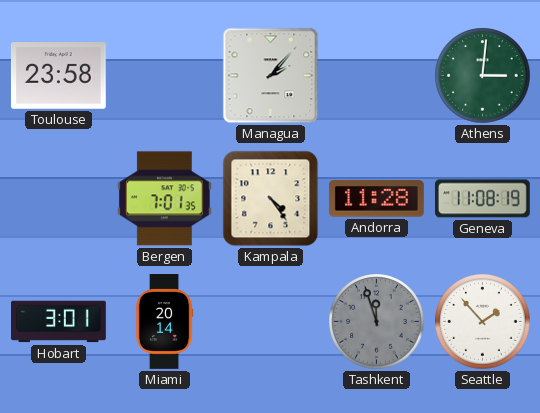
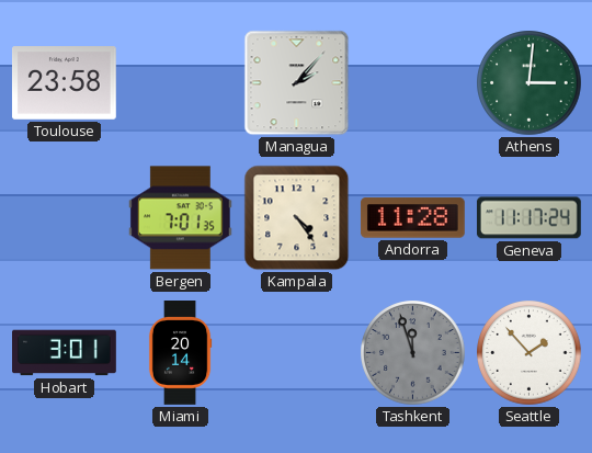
Geneva: 11:08 -> 11:17
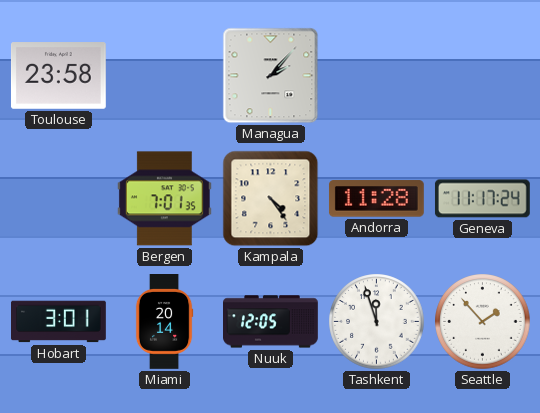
Athens: 3:01 -> none
Nuuk: none -> 12:05
Tashkent dial: grey -> white
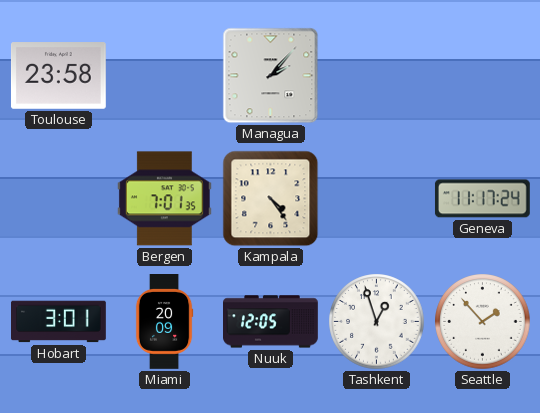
Andorra: 11:28 -> none
Miami: 20:14 -> 20:09
Tashkent: 11:57 -> 12:57
